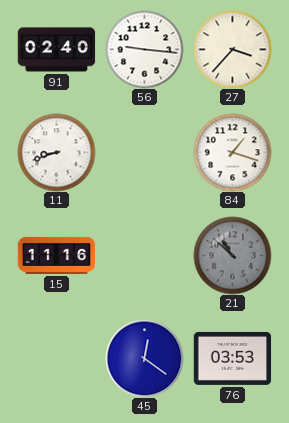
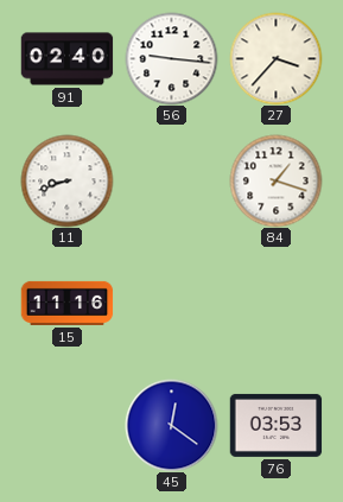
21: 10:52 -> none
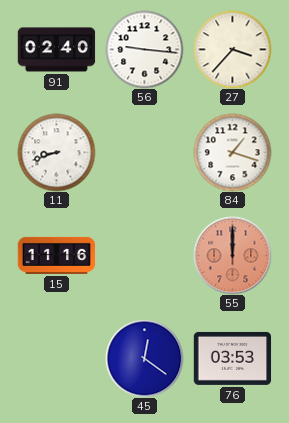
55: none -> 12:00
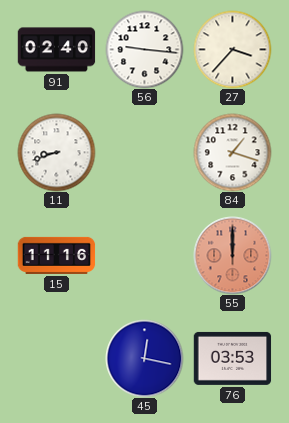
45: 12:21 -> 12:17
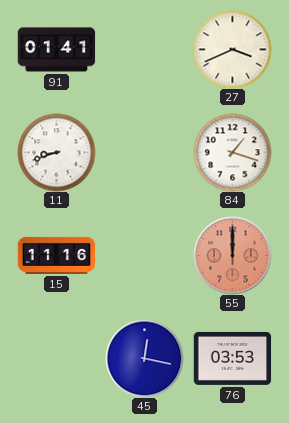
91: 02:40 -> 01:41
56: 9:16 -> none
27: 3:37 -> 3:41
